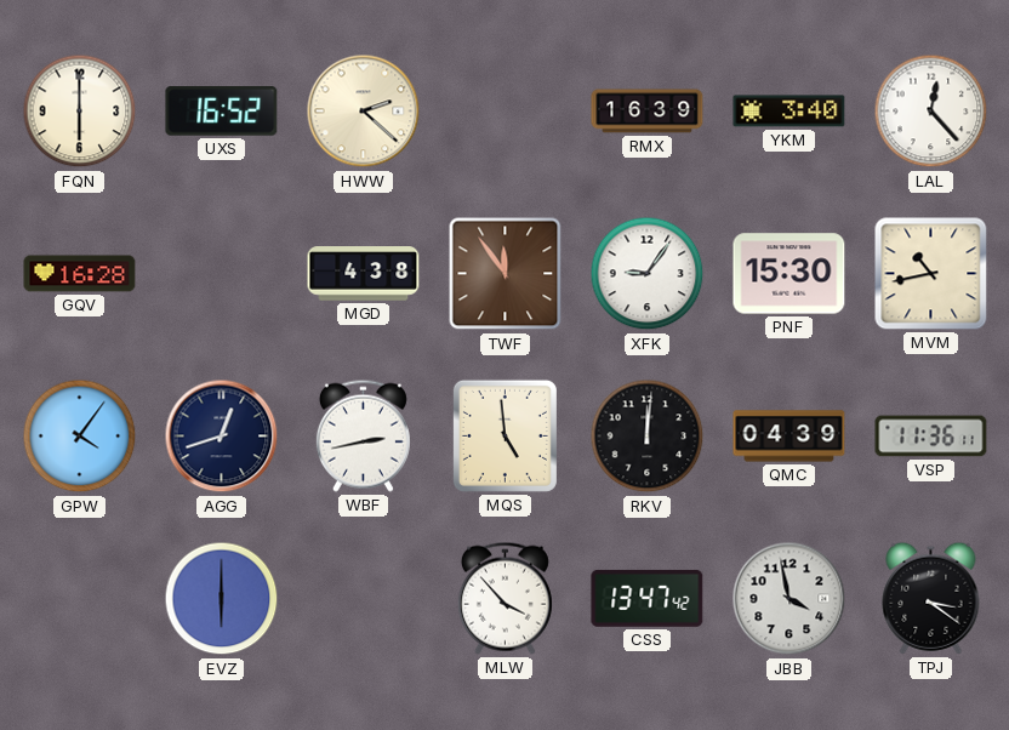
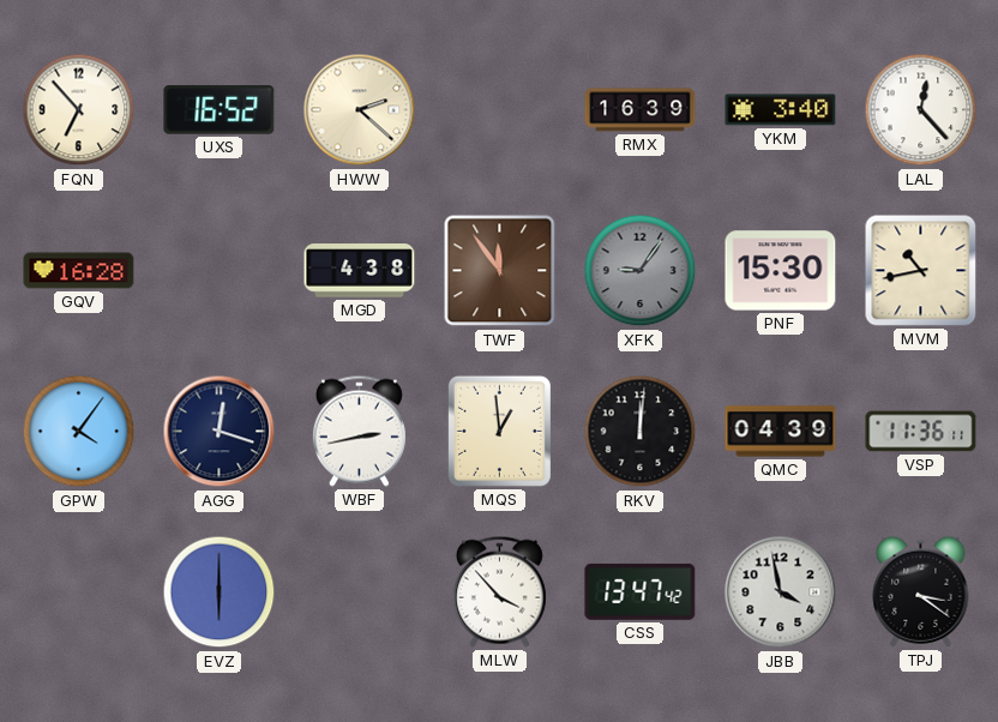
FQN: 6:00 -> 6:53
XFK dial: white -> grey
AGG: 12:42 -> 12:18
MQS: 4:59 -> 12:59
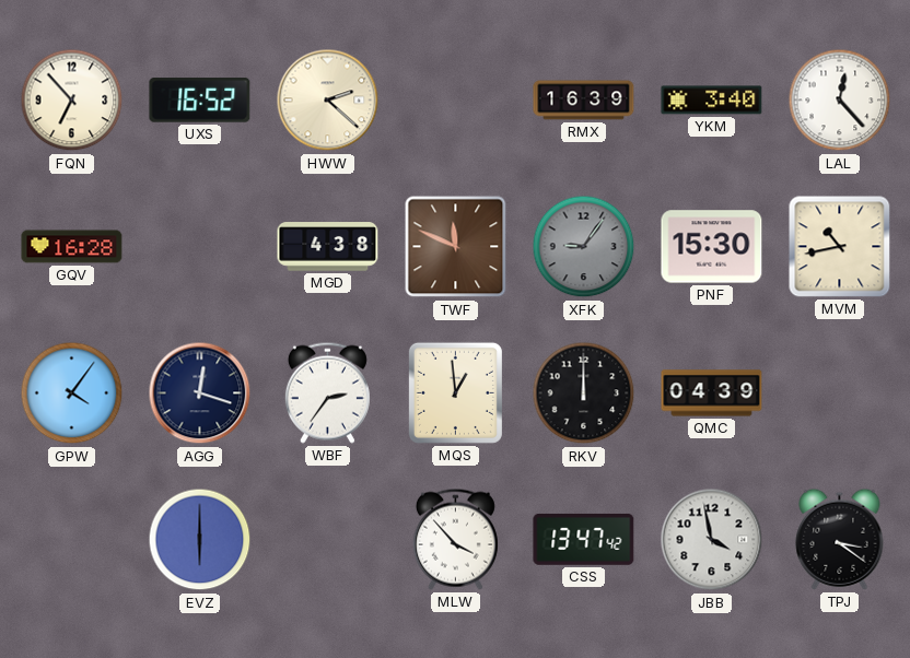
TWF: 11:54 -> 11:49
WBF: 2:43 -> 2:36
RKV: 12:01 -> 12:00
VSP: 11:36 -> none
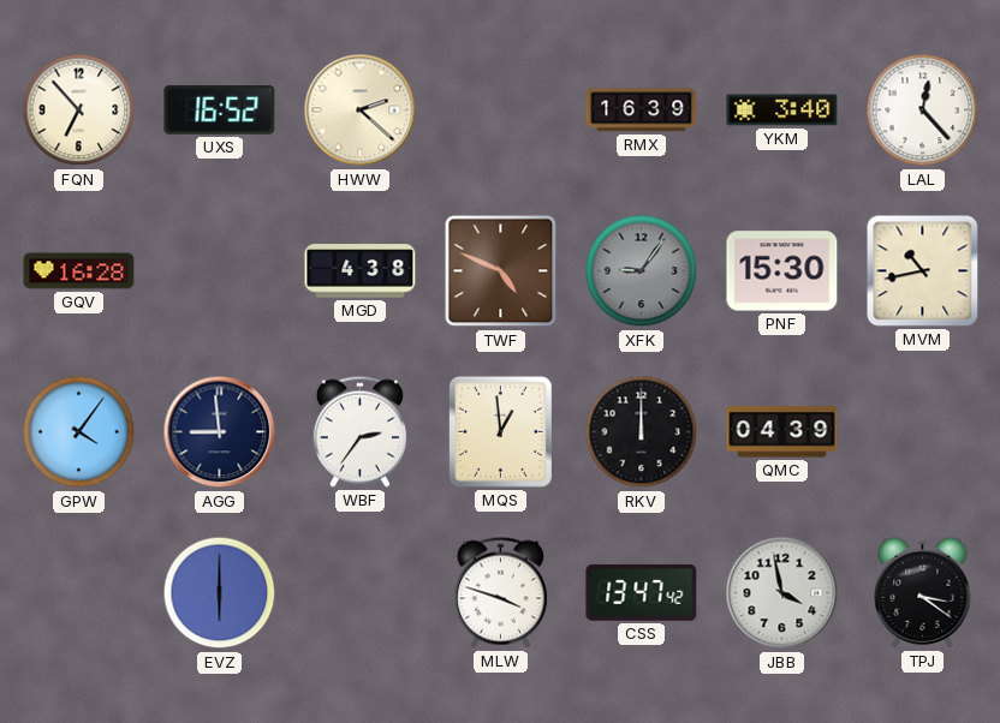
TWF: 11:49 -> 4:49
AGG: 12:18 -> 8:59
MLW: 3:53 -> 3:48
